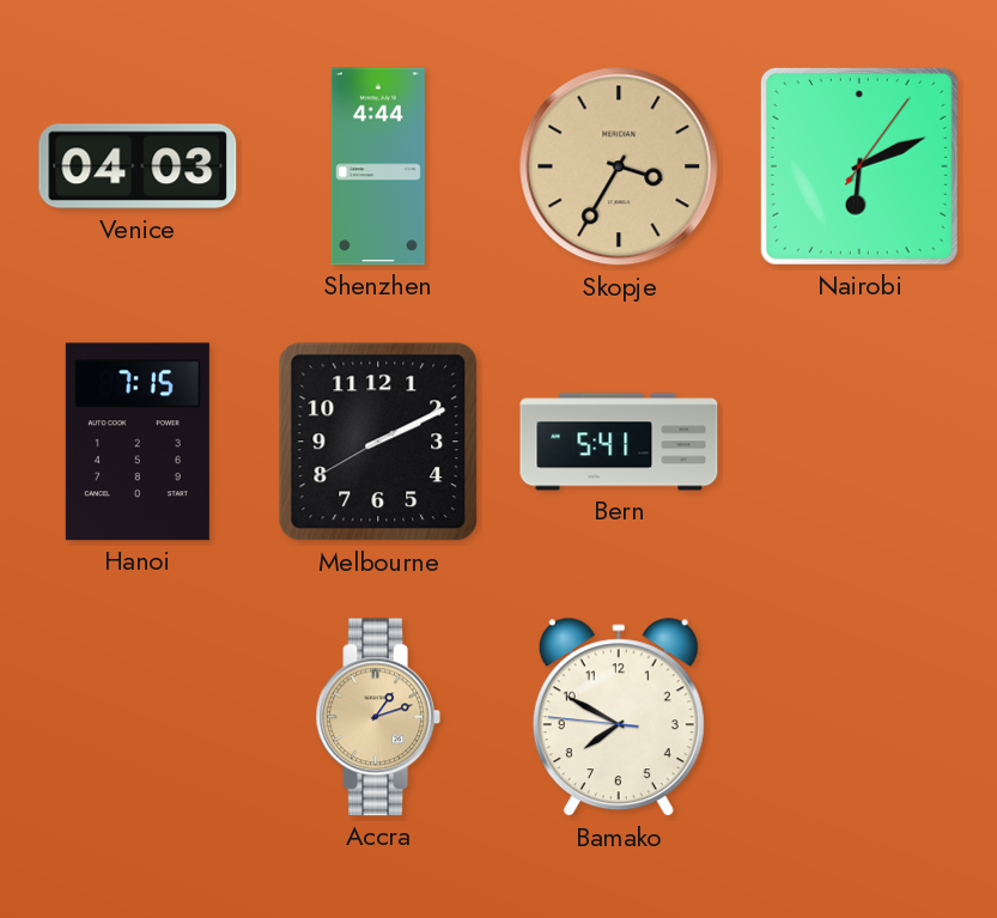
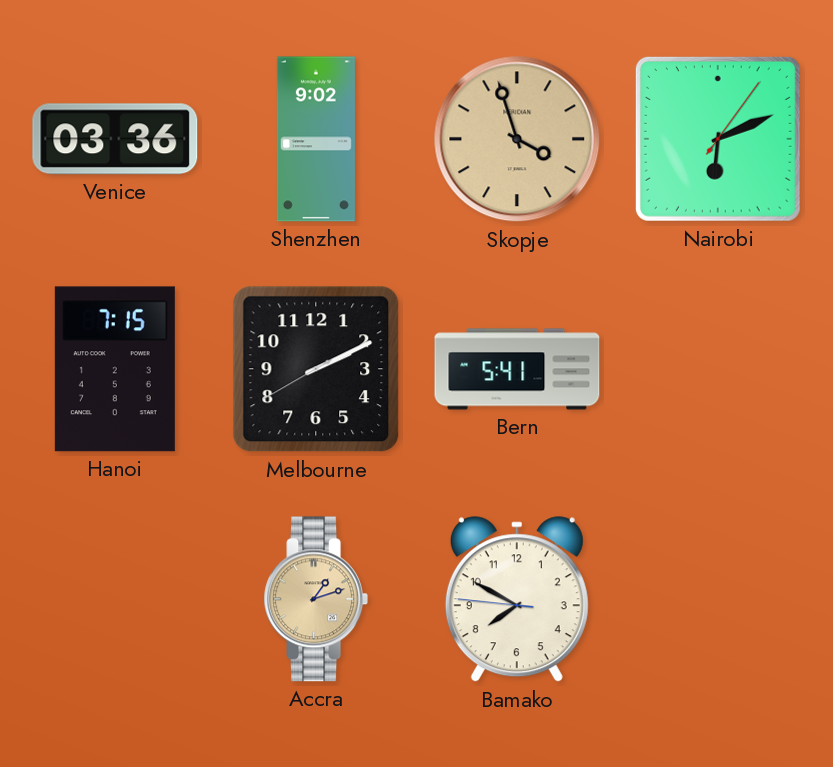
Venice: 04:03 -> 03:36
Shenzhen: 4:44 -> 9:02
Skopje: 3:35 -> 3:57
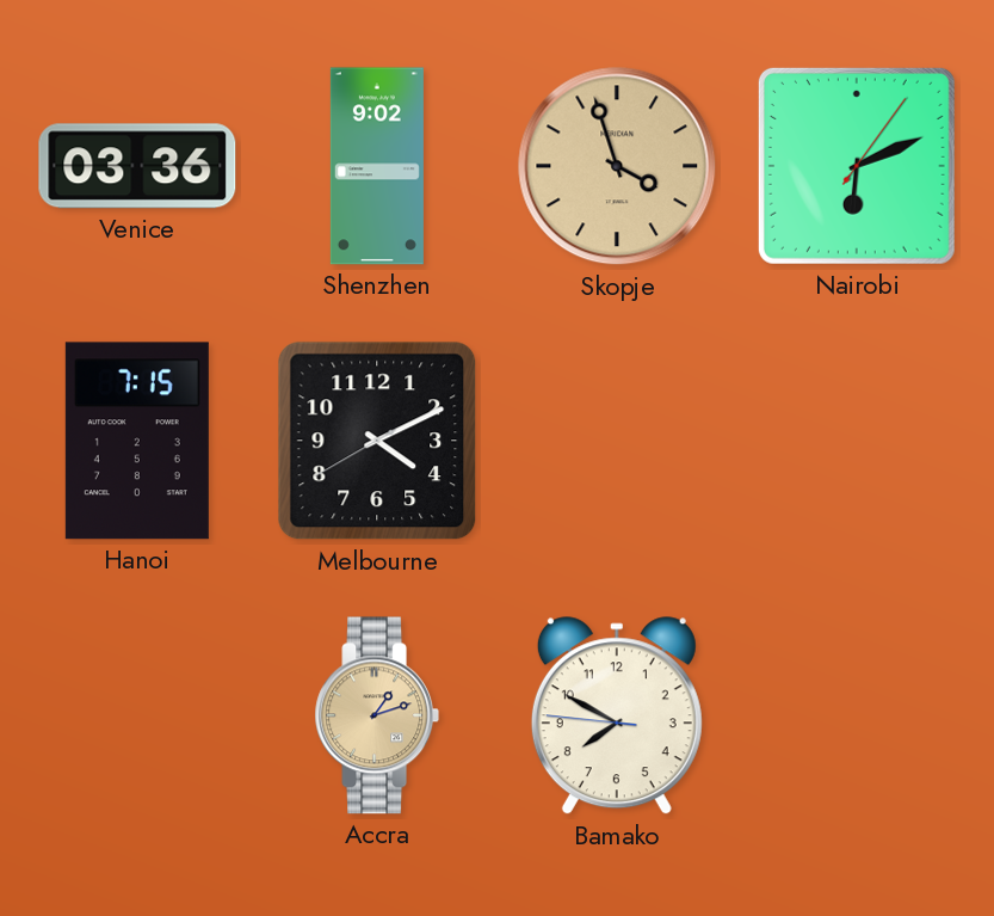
Melbourne: 2:10 -> 4:10
Bern: 5:41 -> none
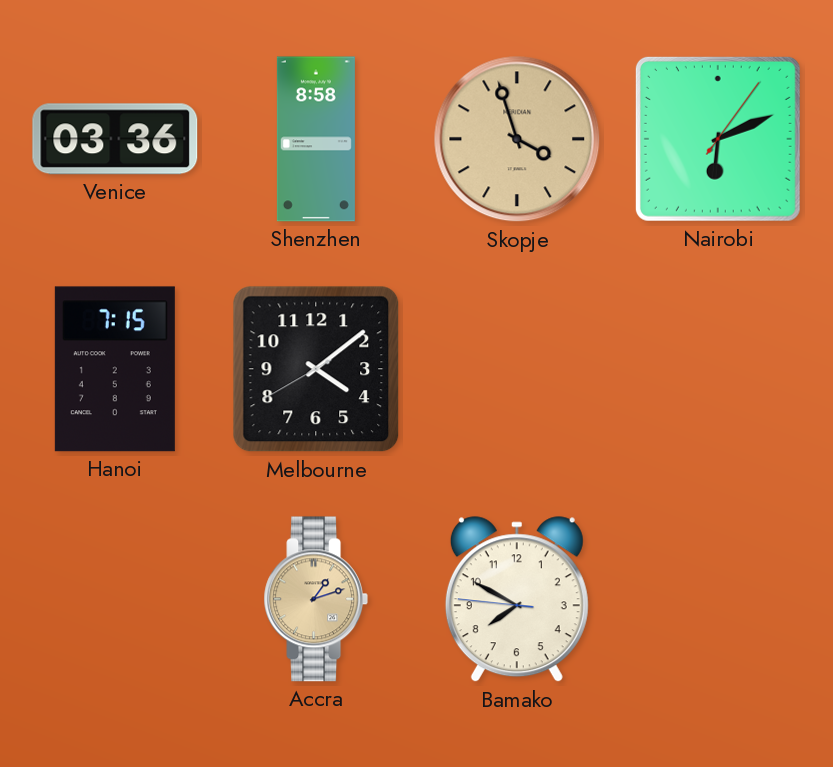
Shenzhen: 9:02 -> 8:58
Melbourne: 4:10 -> 4:08
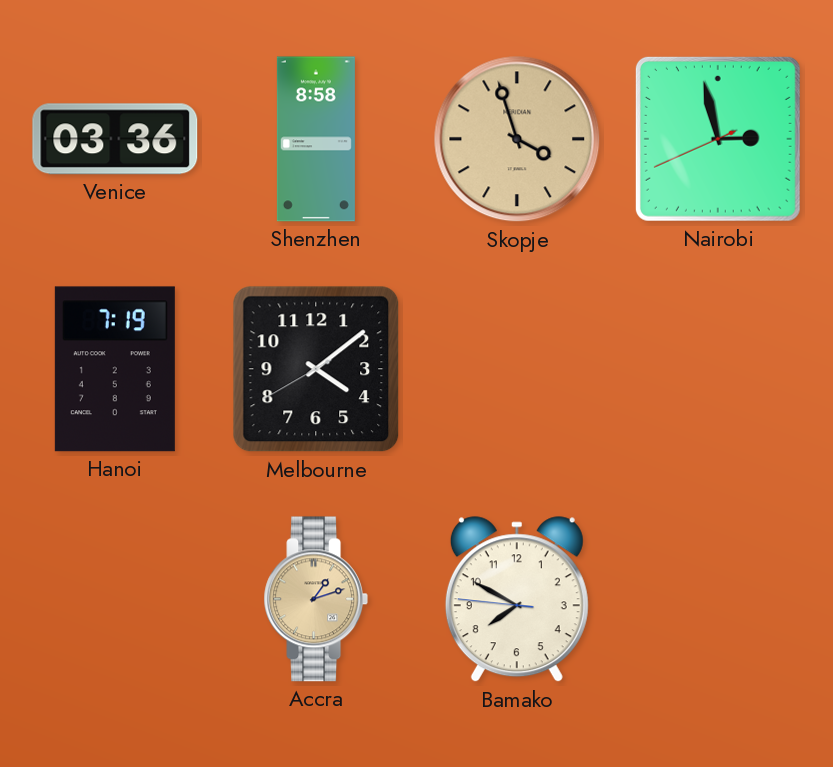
Nairobi: 6:11 -> 2:57
Hanoi: 7:15 -> 7:19
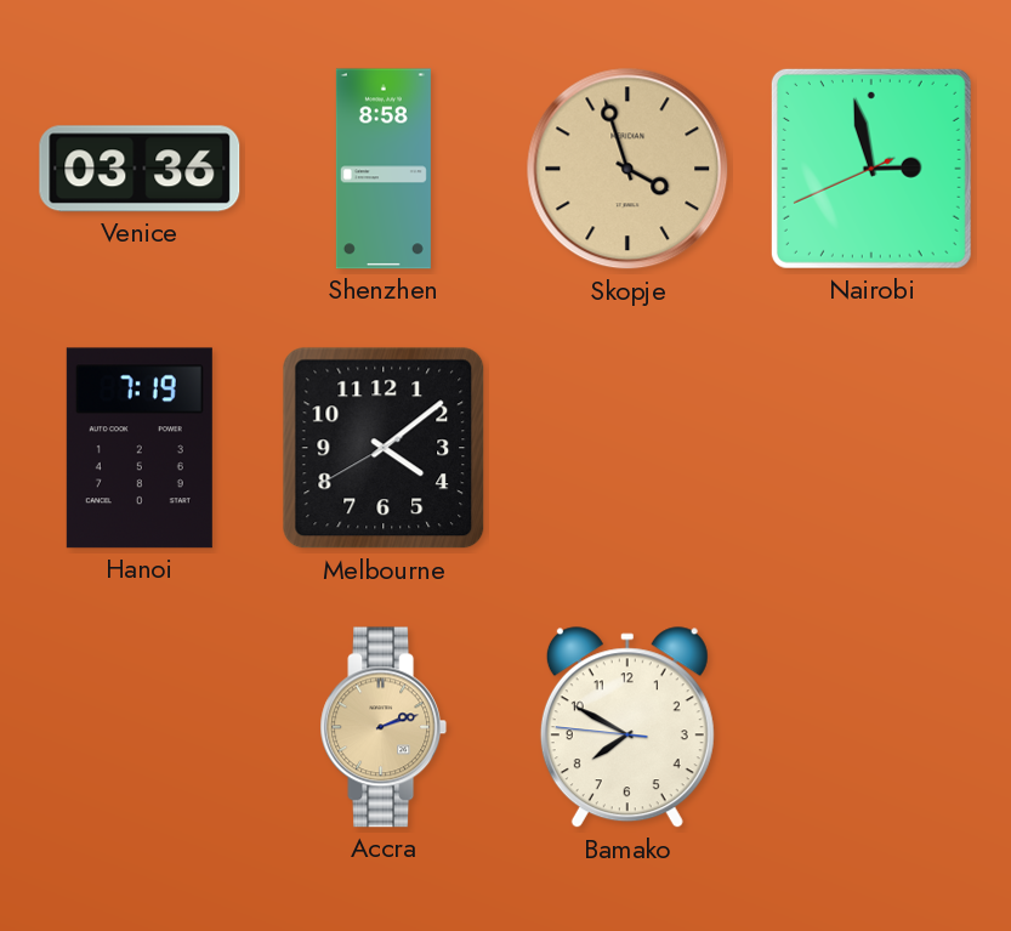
Accra: 1:12 -> 2:12
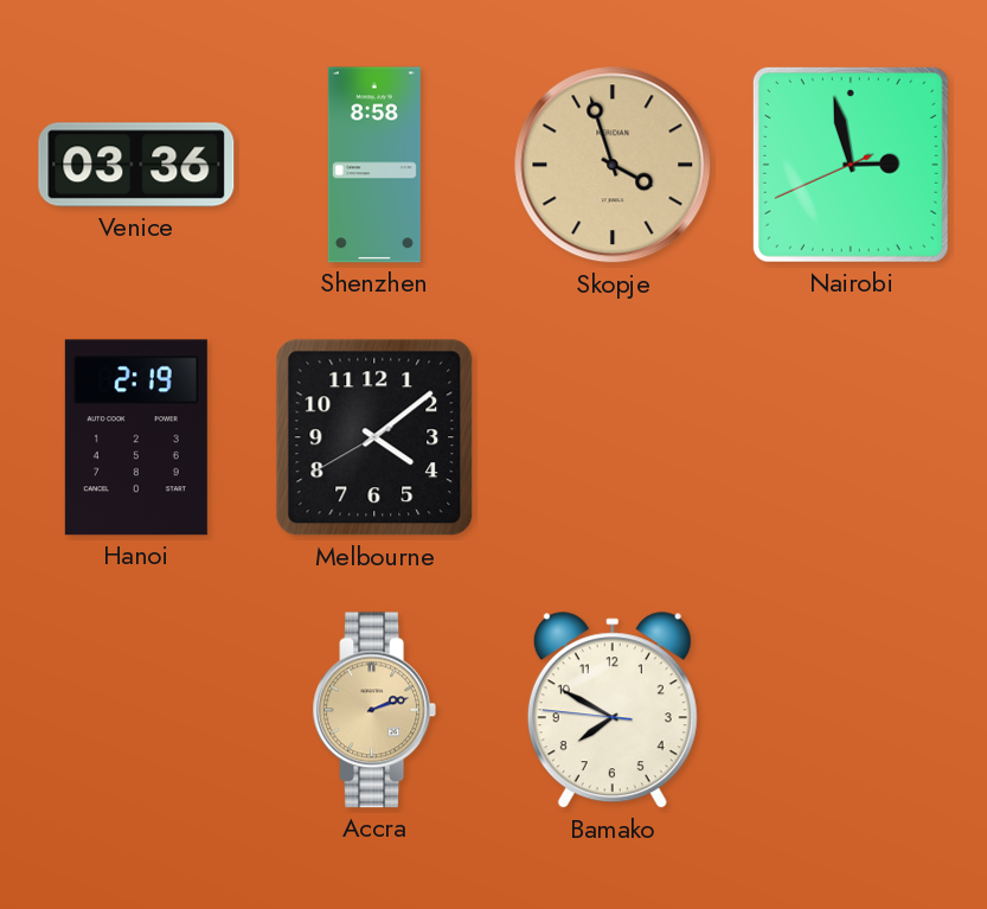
Hanoi: 7:19 -> 2:19
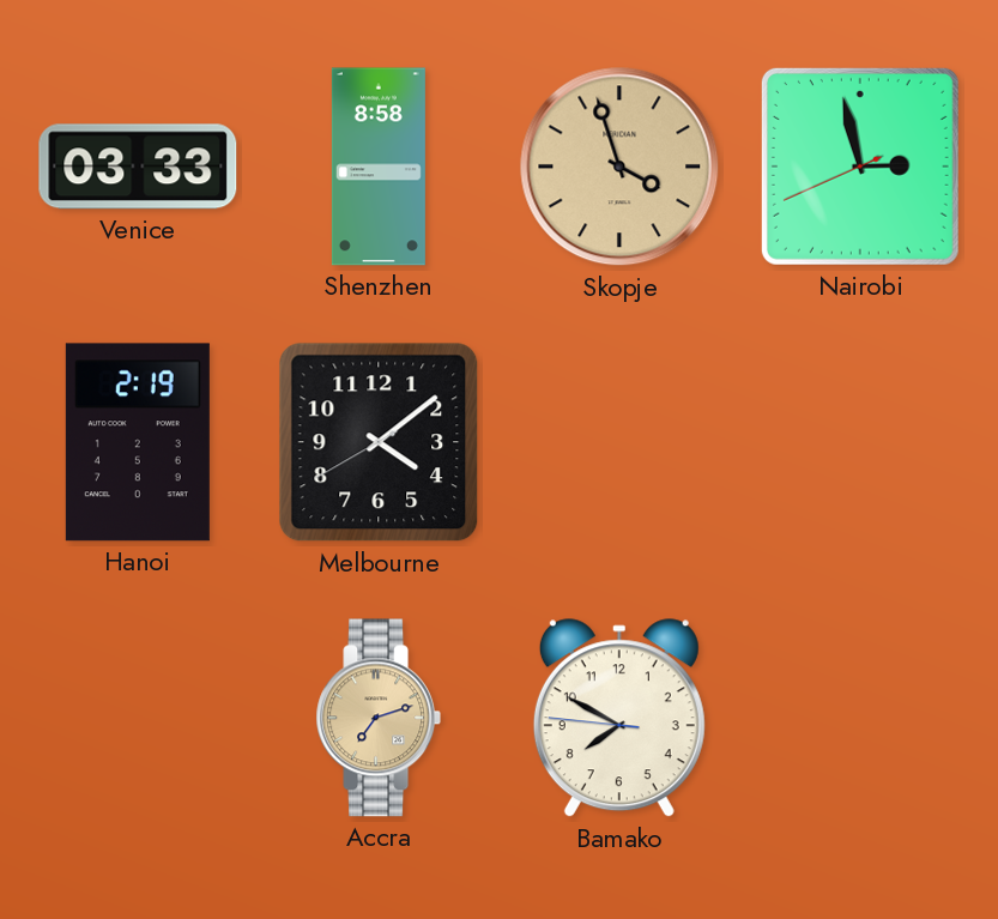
Venice: 03:36 -> 03:33
Accra: 2:12 -> 7:12
